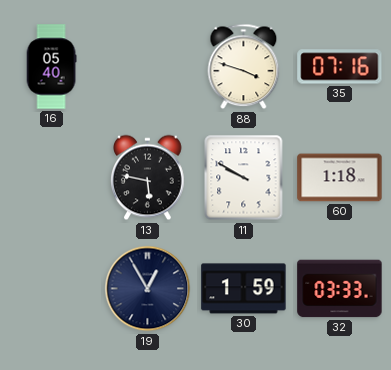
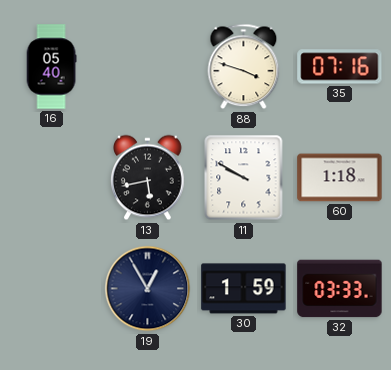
13: 5:47 -> 5:43
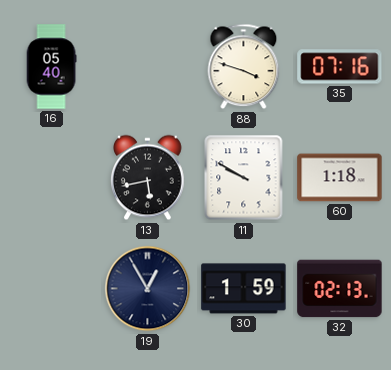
32: 03:33 -> 02:13
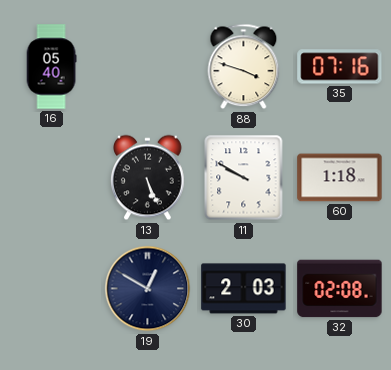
13: 5:43 -> 5:26
19: 12:55 -> 12:50
30: 1:59 -> 2:03
32: 02:13 -> 02:08
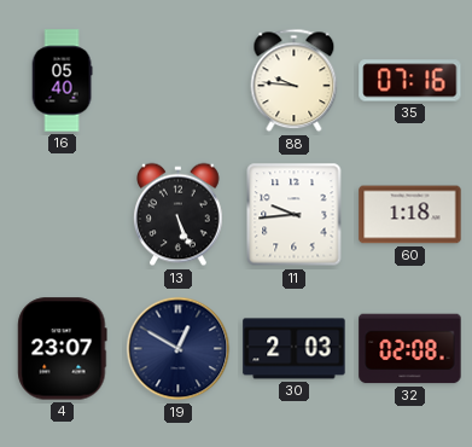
88: 3:48 -> 9:46
11: 9:50 -> 9:44
4: none -> 23:07
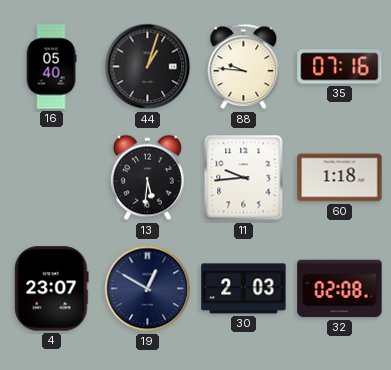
44: none -> 1:03
13: 5:26 -> 5:31
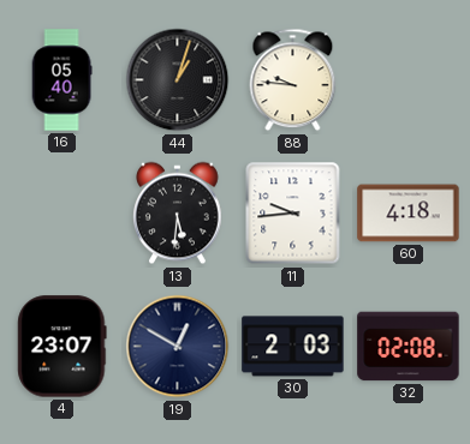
35: 07:16 -> none
60: 1:18 -> 4:18
